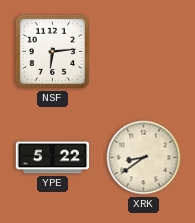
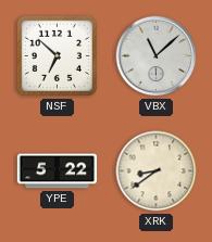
NSF: 6:14 -> 6:52
VBX: none -> 11:08
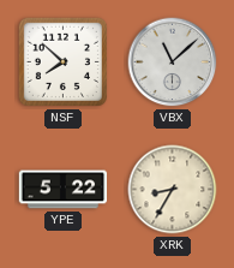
NSF: 6:52 -> 7:52
XRK: 8:39 -> 8:35
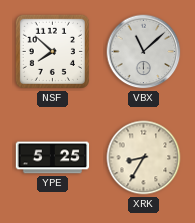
YPE: 5:22 -> 5:25
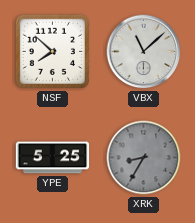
XRK dial: cream -> grey
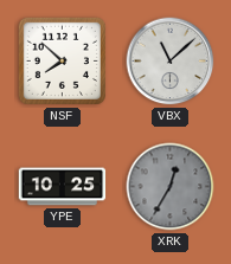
YPE: 5:25 -> 10:25
XRK: 8:35 -> 12:35
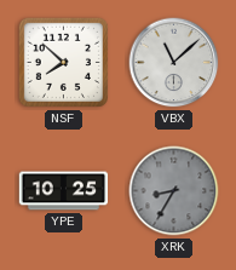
XRK: 12:35 -> 8:35
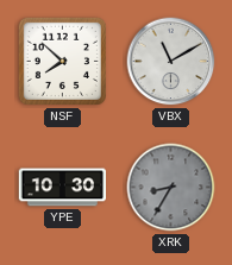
VBX: 11:08 -> 11:10
YPE: 10:25 -> 10:30
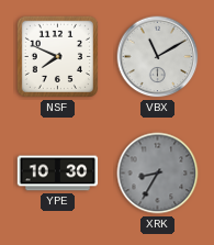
NSF: 7:52 -> 7:49
